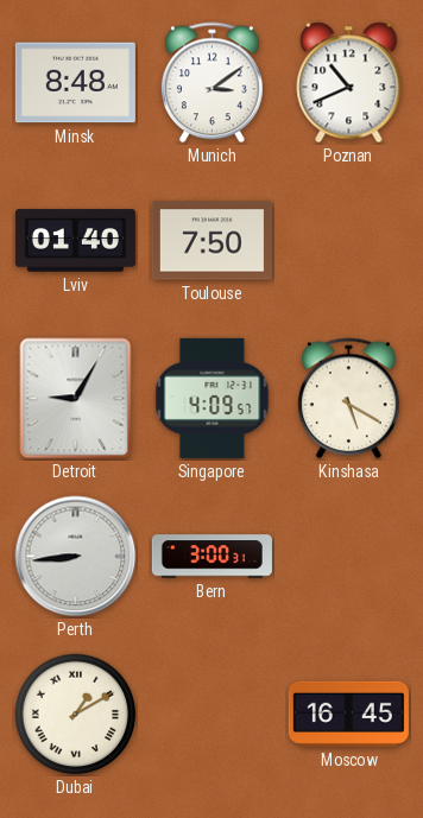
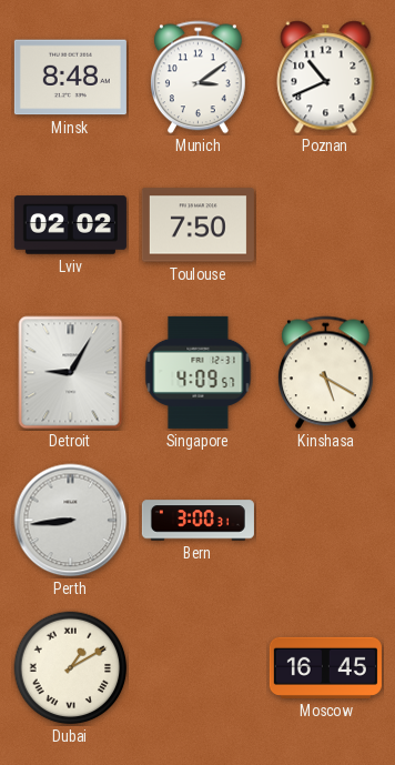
Lviv: 01:40 -> 02:02
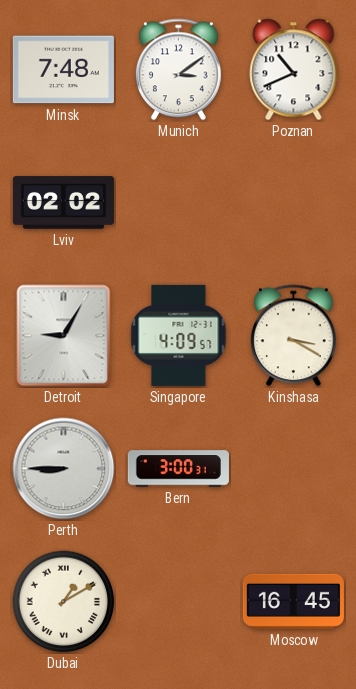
Minsk: 8:48 -> 7:48
Toulouse: 7:50 -> none
Kinshasa: 5:20 -> 3:20
Perth: 8:44 -> 8:45
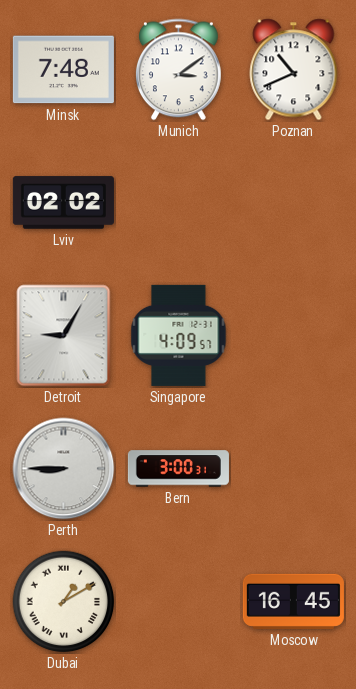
Kinshasa: 3:20 -> none
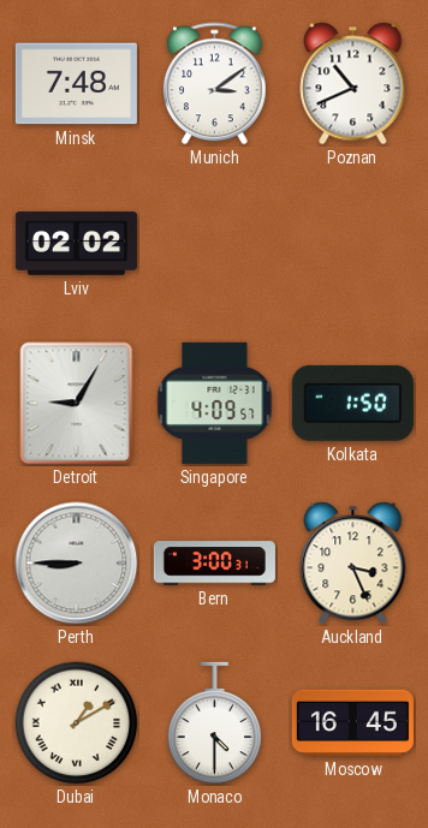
Kolkata: none -> 1:50
Auckland: none -> 3:26
Monaco: none -> 4:30
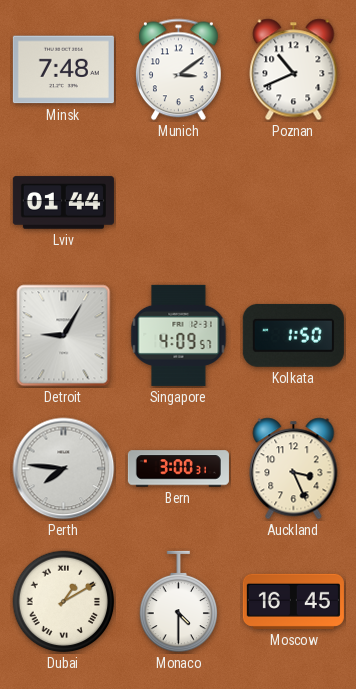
Lviv: 02:02 -> 01:44
Perth: 8:45 -> 7:46
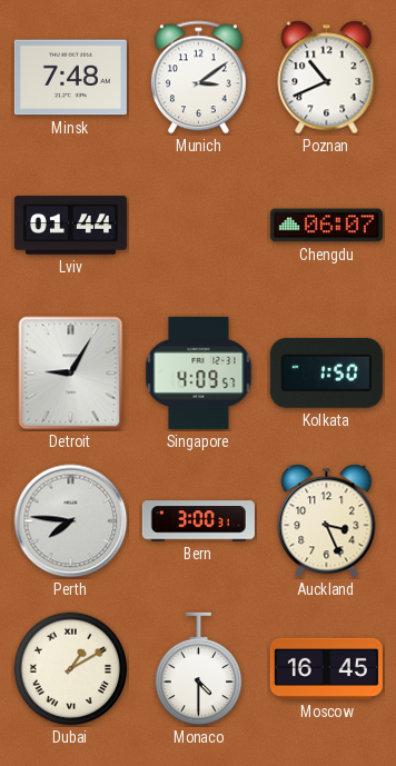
Chengdu: none -> 06:07
